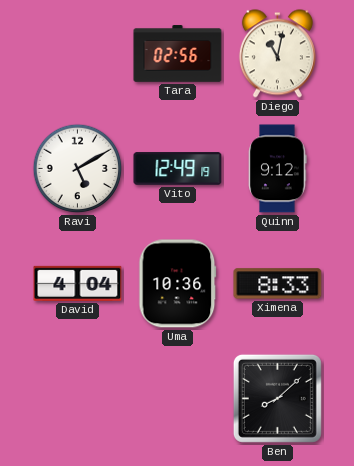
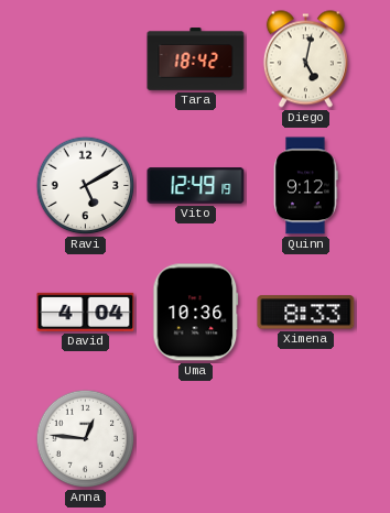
Tara: 02:56 -> 18:42
Diego: 11:02 -> 5:02
Anna: none -> 12:46
Ben: 8:08 -> none
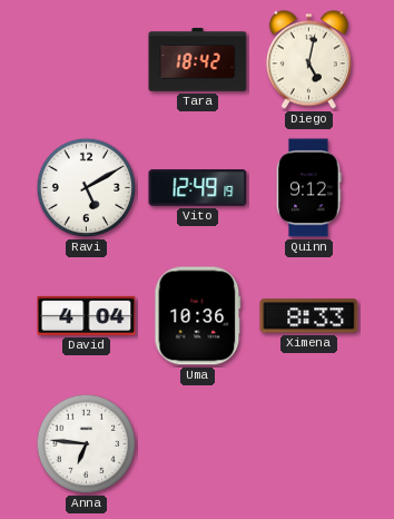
Anna: 12:46 -> 6:46
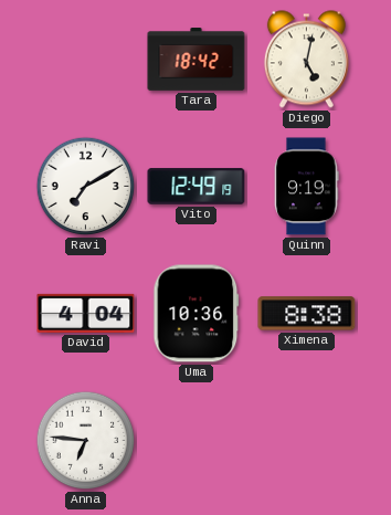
Ravi: 5:10 -> 7:10
Quinn: 9:12 -> 9:19
Ximena: 8:33 -> 8:38
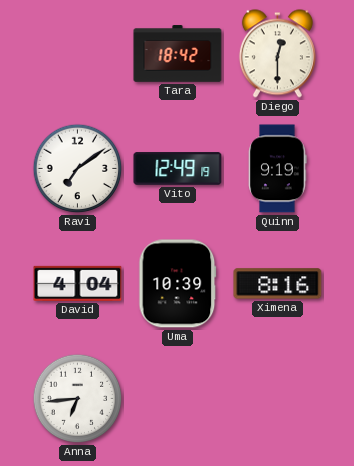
Diego: 5:02 -> 12:30
Ravi: 7:10 -> 7:09
Uma: 10:36 -> 10:39
Ximena: 8:38 -> 8:16
Anna: 6:46 -> 6:44
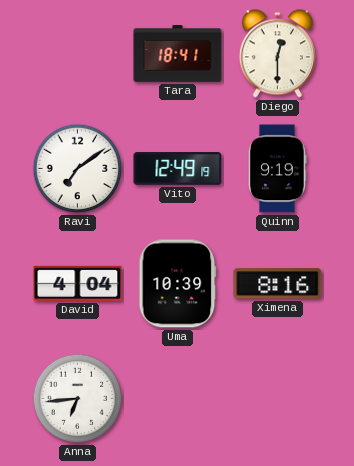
Tara: 18:42 -> 18:41
